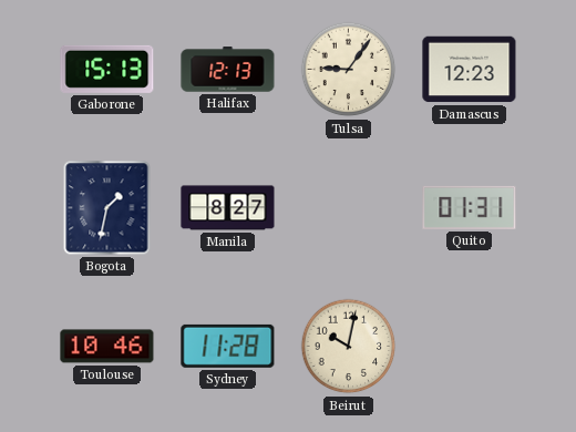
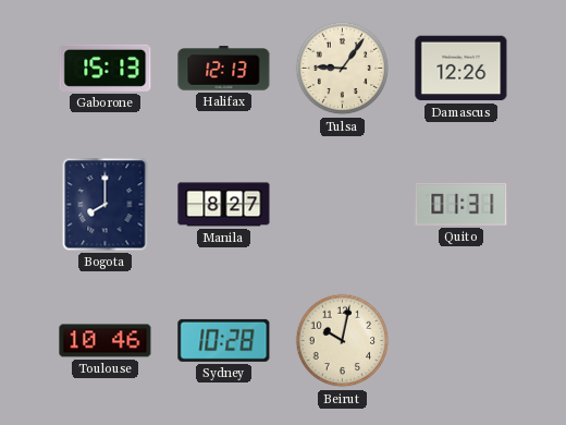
Damascus: 12:23 -> 12:26
Bogota: 1:32 -> 8:00
Sydney: 11:28 -> 10:28
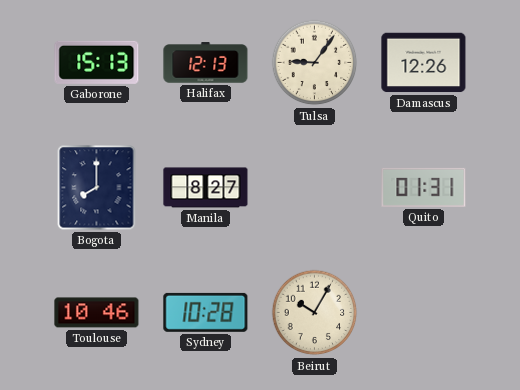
Beirut: 10:02 -> 10:05
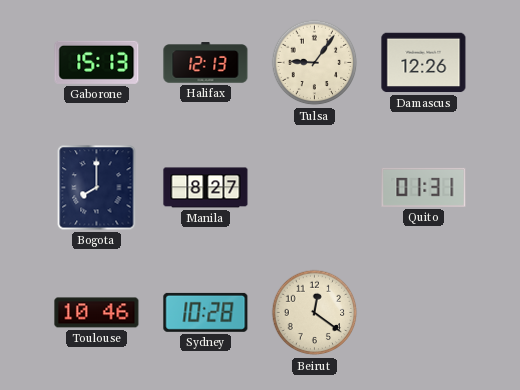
Beirut: 10:05 -> 12:21
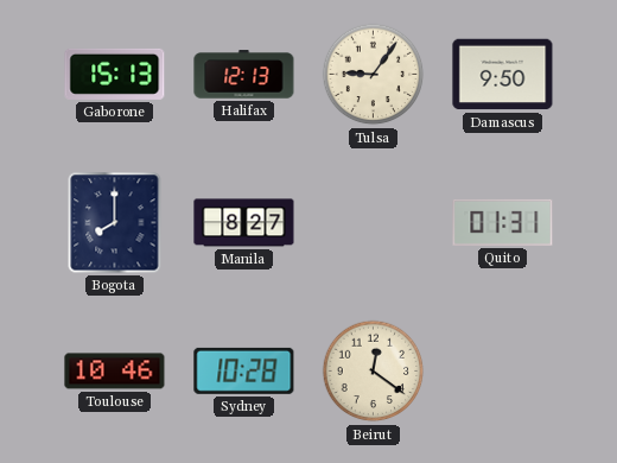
Damascus: 12:26 -> 9:50
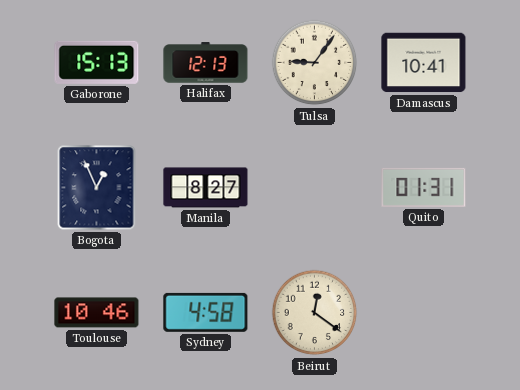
Damascus: 9:50 -> 10:41
Bogota: 8:00 -> 12:56
Sydney: 10:28 -> 4:58
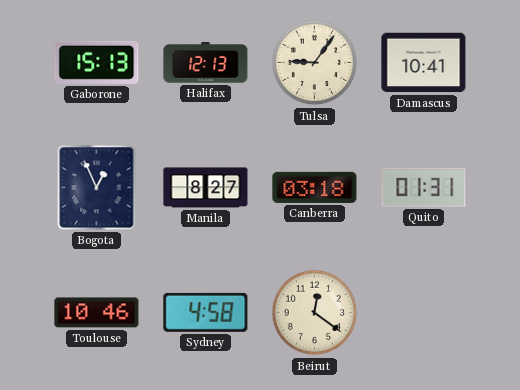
Canberra: none -> 03:18
